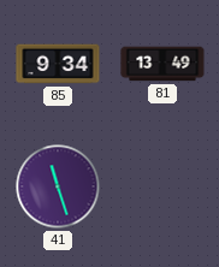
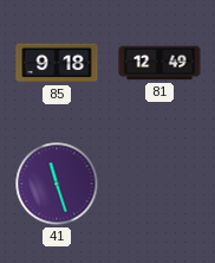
85: 9:34 -> 9:18
81: 13:49 -> 12:49
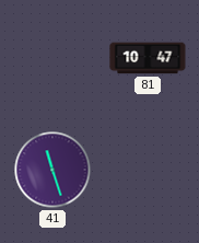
85: 9:18 -> none
81: 12:49 -> 10:47
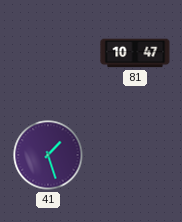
41: 11:27 -> 1:27
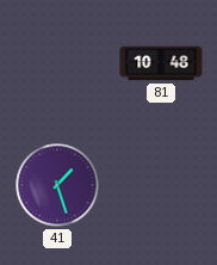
81: 10:47 -> 10:48
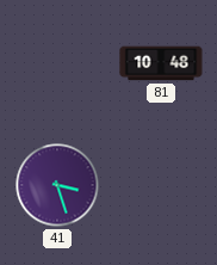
41: 1:27 -> 3:27
